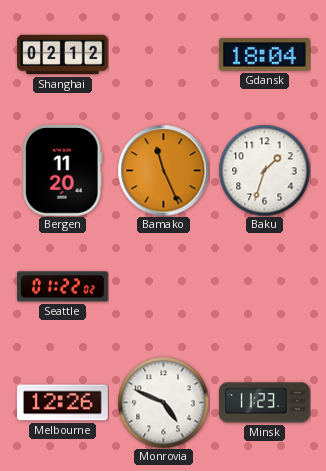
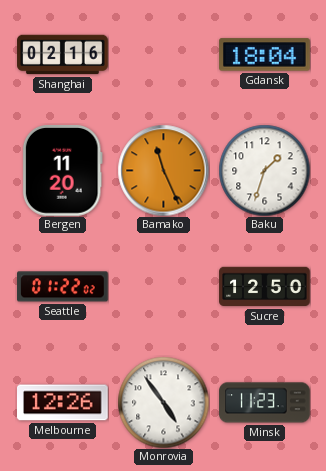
Shanghai: 02:12 -> 02:16
Sucre: none -> 12:50
Monrovia: 4:49 -> 4:54
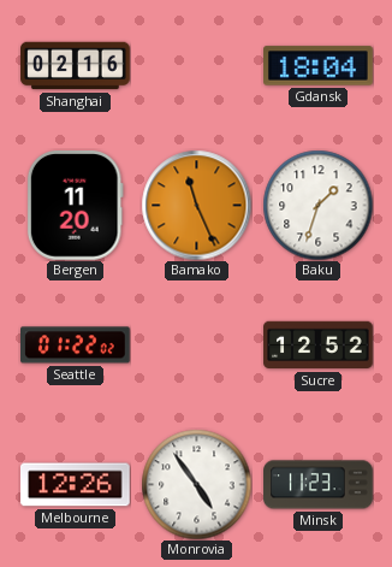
Sucre: 12:50 -> 12:52
